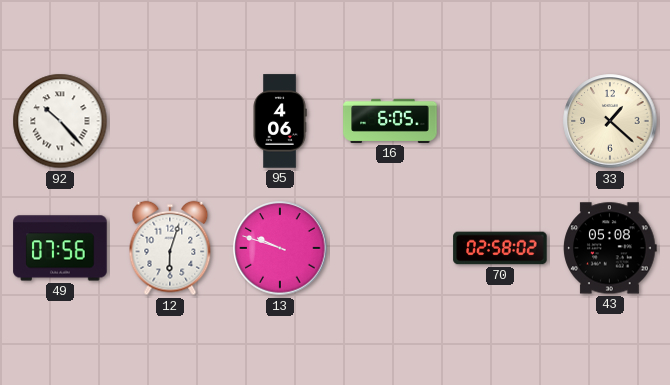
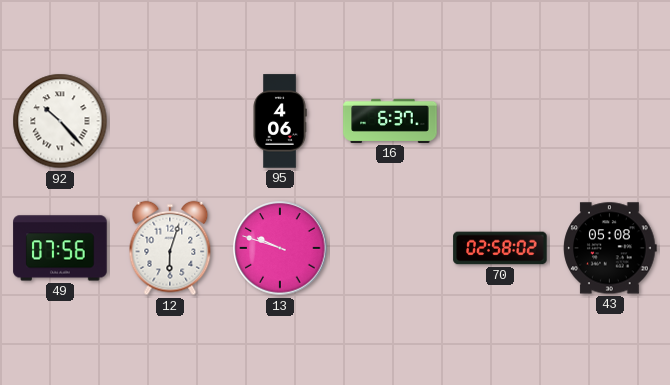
16: 6:05 -> 6:37
33: 1:22 -> none
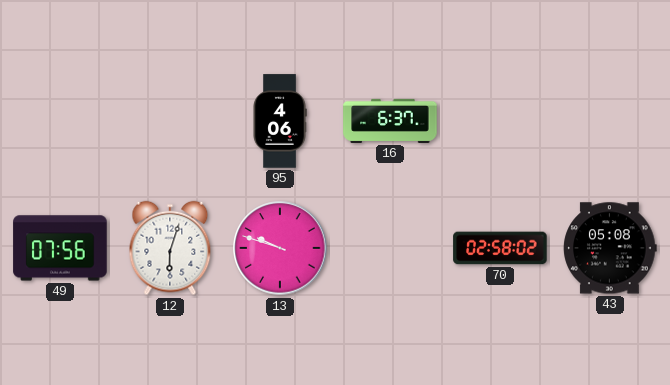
92: 10:23 -> none
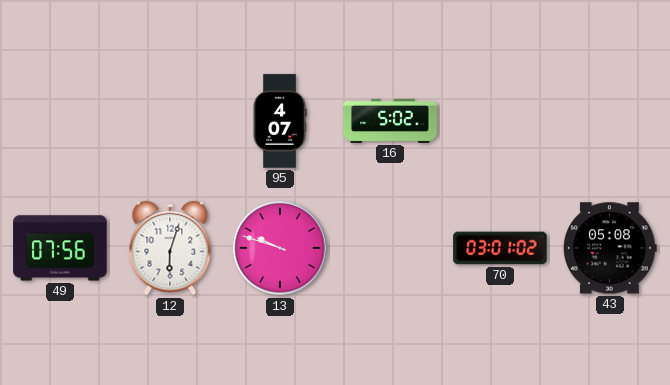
95: 4:06 -> 4:07
16: 6:37 -> 5:02
70: 02:58 -> 03:01
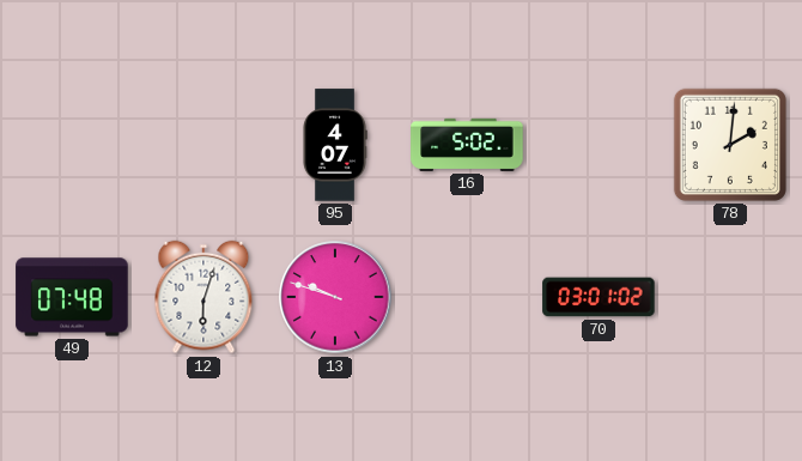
78: none -> 2:01
49: 07:56 -> 07:48
43: 05:08 -> none
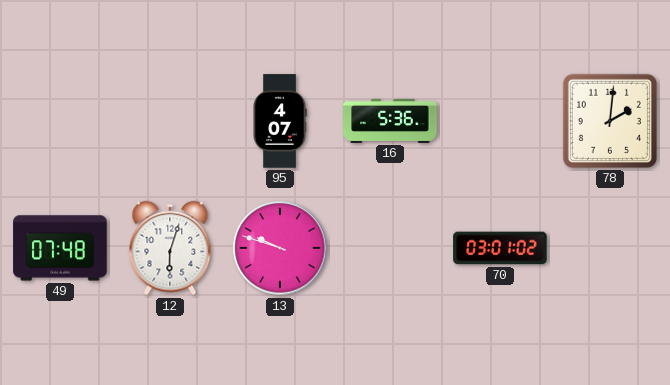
16: 5:02 -> 5:36
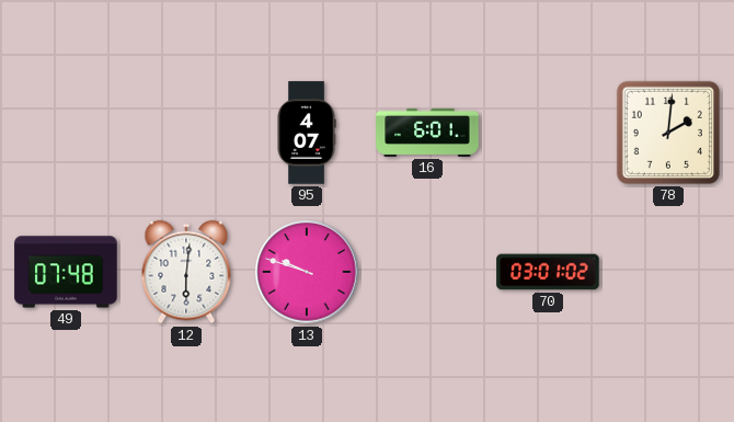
16: 5:36 -> 6:01
12: 6:03 -> 6:01
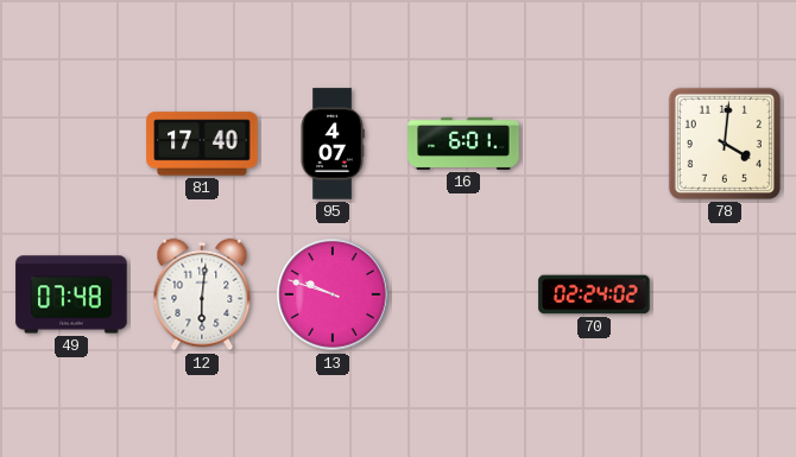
81: none -> 17:40
78: 2:01 -> 4:01
70: 03:01 -> 02:24
